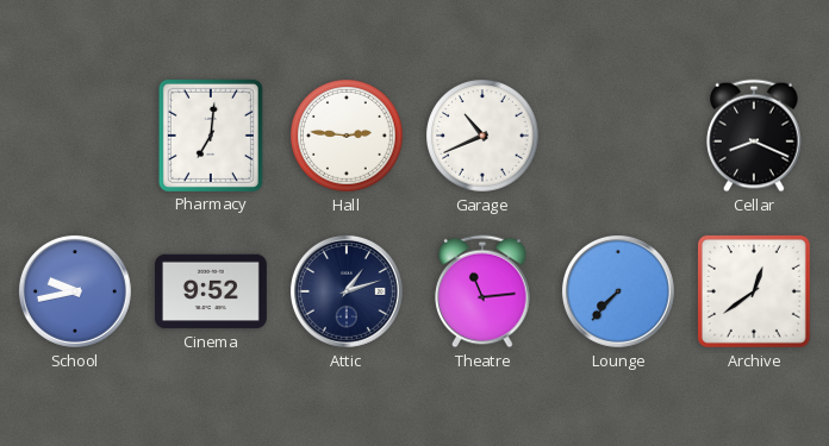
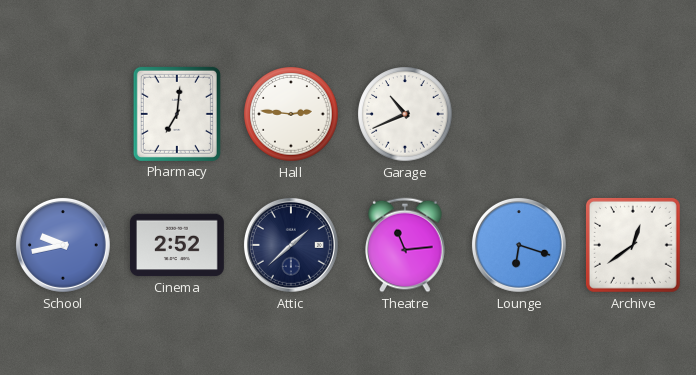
Cellar: 8:19 -> none
Cinema: 9:52 -> 2:52
Attic: 1:12 -> 1:38
Lounge: 7:37 -> 6:18
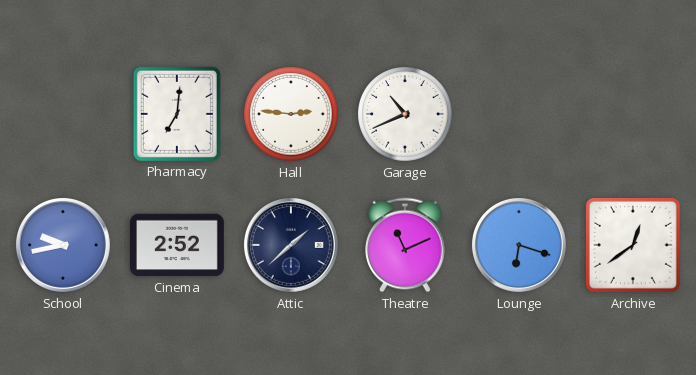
Theatre: 11:14 -> 11:11
